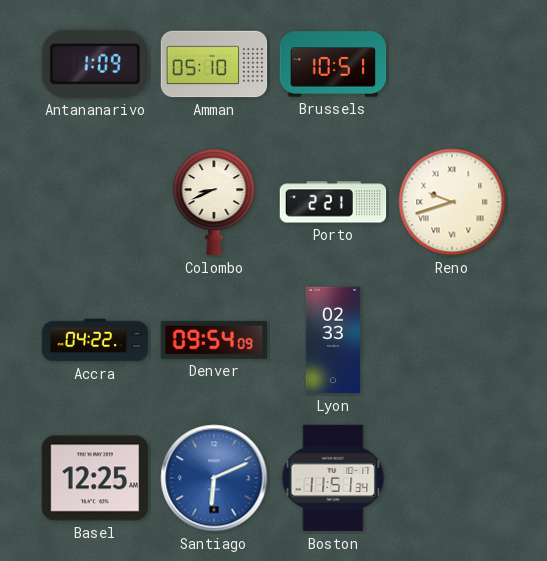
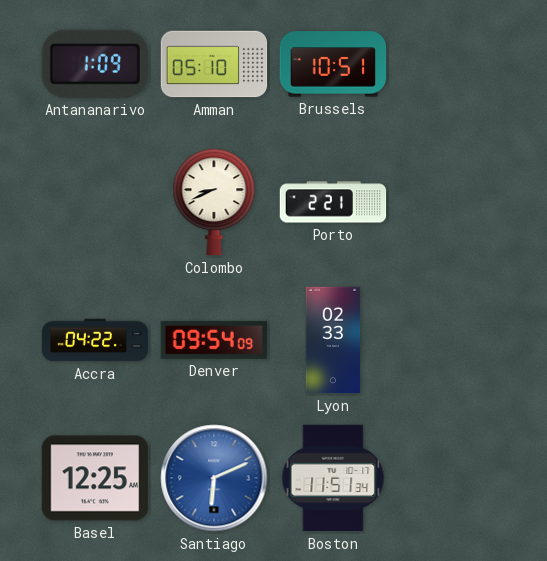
Reno: 9:42 -> none
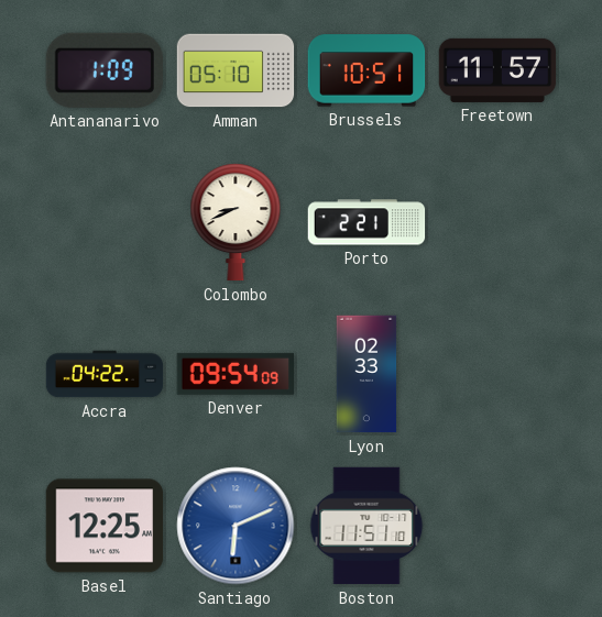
Freetown: none -> 11:57
Boston: 11:51:34 -> 11:51:10
